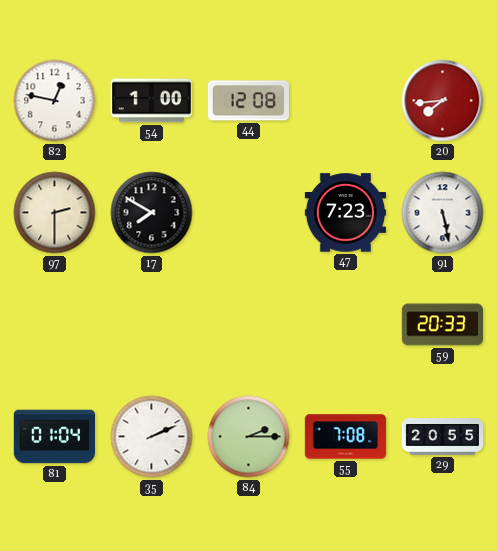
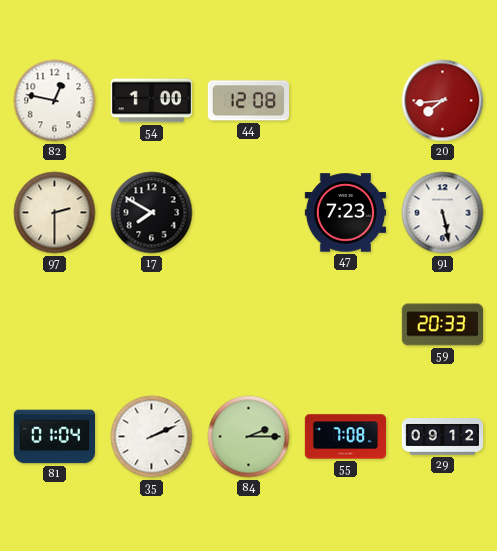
29: 20:55 -> 09:12
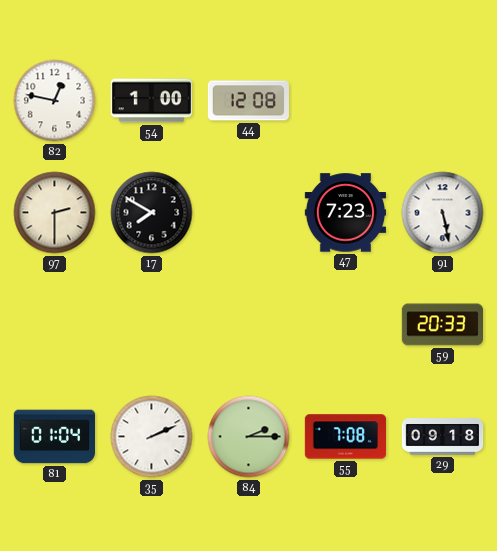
20: 7:44 -> none
29: 09:12 -> 09:18
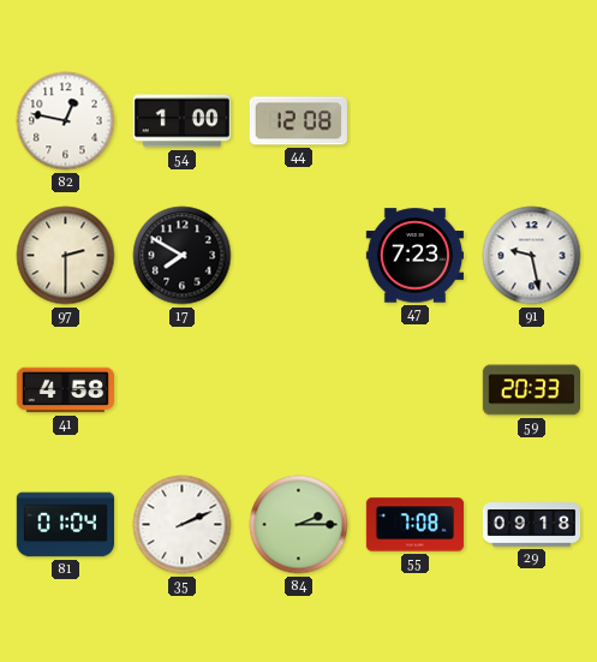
91: 5:28 -> 9:28
41: none -> 4:58
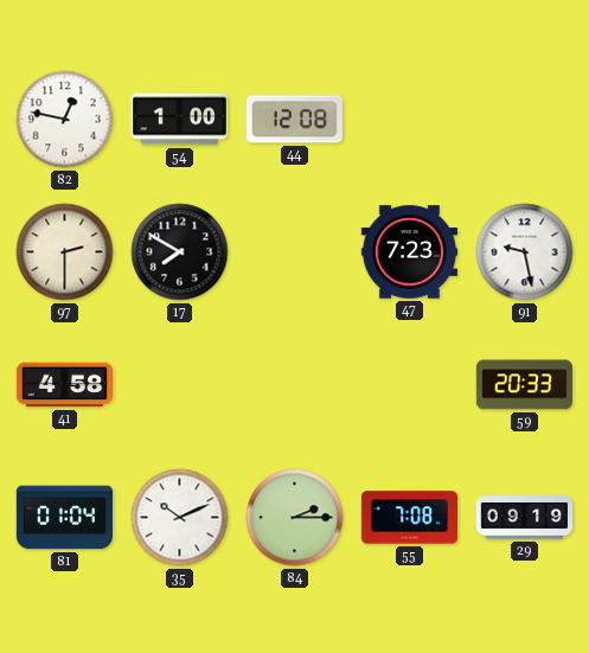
35: 2:11 -> 10:11
29: 09:18 -> 09:19
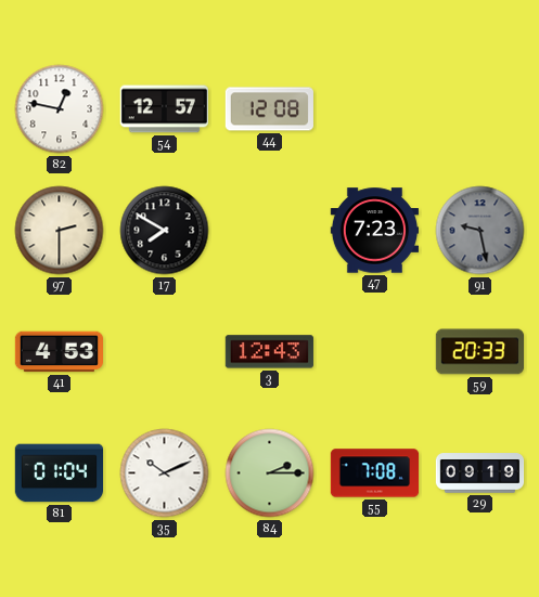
54: 1:00 -> 12:57
91 dial: white -> grey
41: 4:58 -> 4:53
3: none -> 12:43
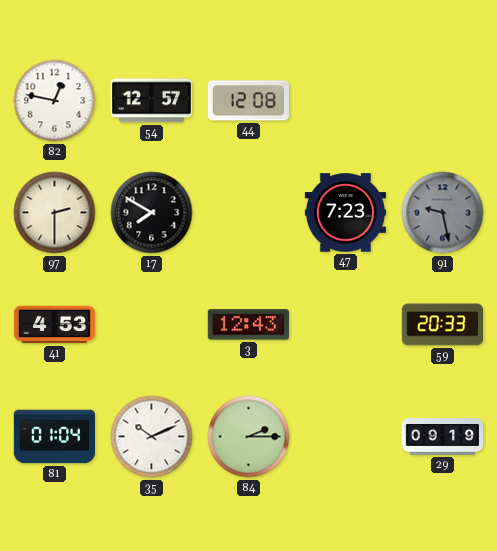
55: 7:08 -> none
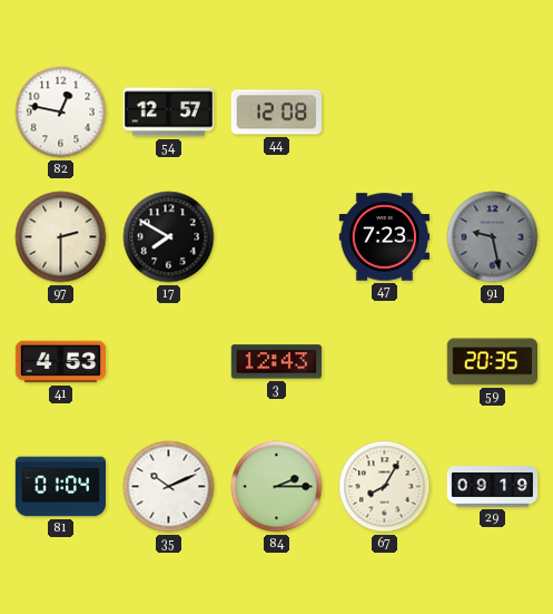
59: 20:33 -> 20:35
67: none -> 8:05
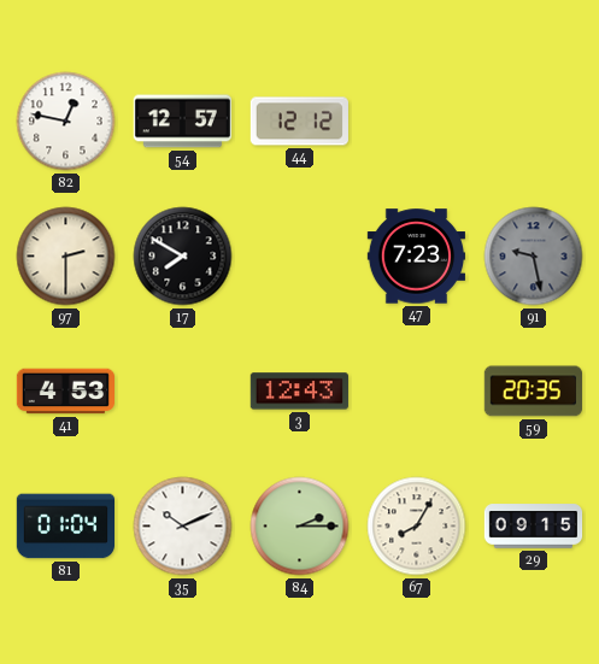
44: 12:08 -> 12:12
29: 09:19 -> 09:15
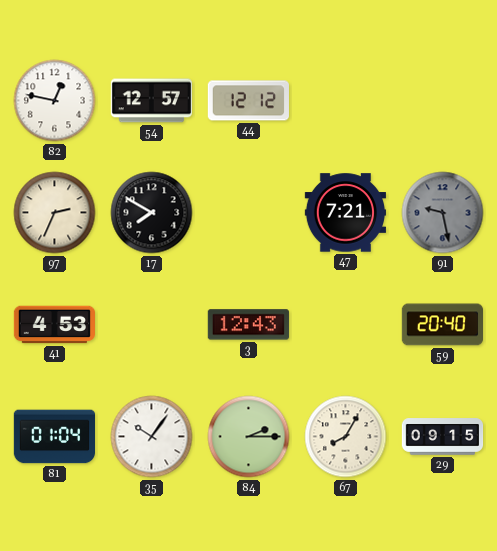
97: 2:30 -> 2:34
47: 7:23 -> 7:21
59: 20:35 -> 20:40
35: 10:11 -> 10:06
